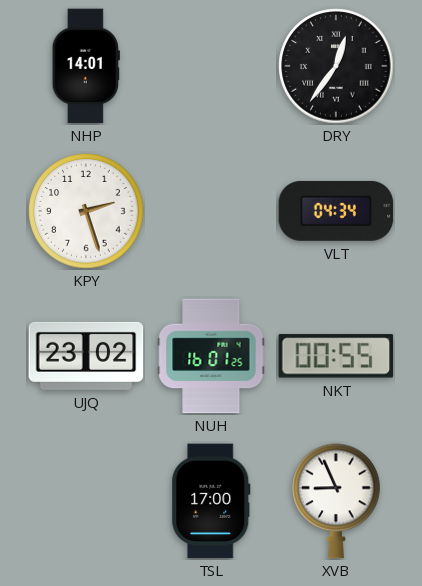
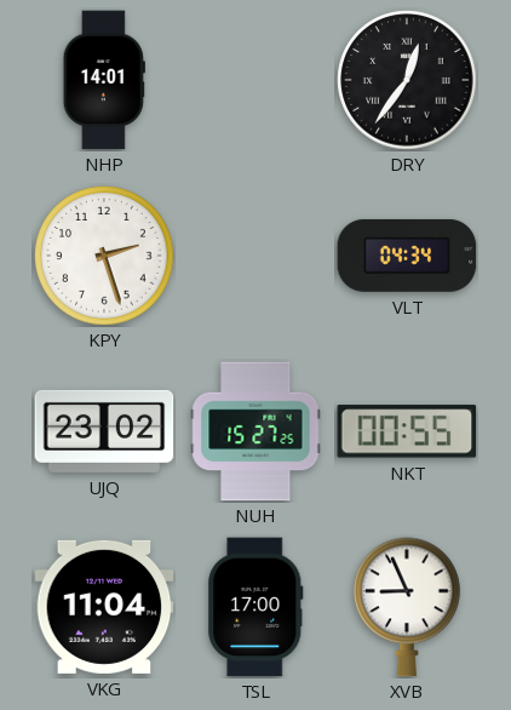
NUH: 16:01 -> 15:27
VKG: none -> 11:04
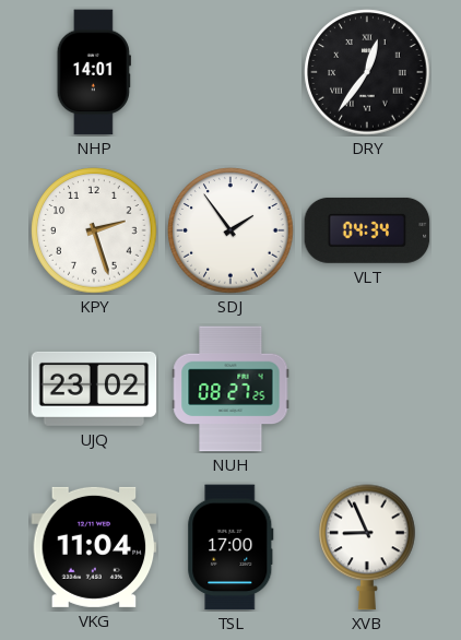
SDJ: none -> 1:54
NUH: 15:27 -> 08:27
NKT: 00:55 -> none
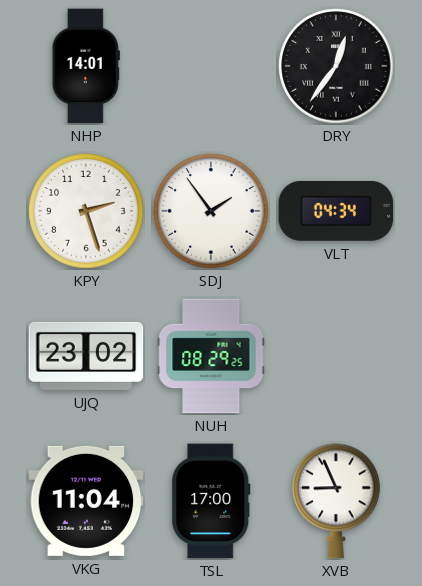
NUH: 08:27 -> 08:29
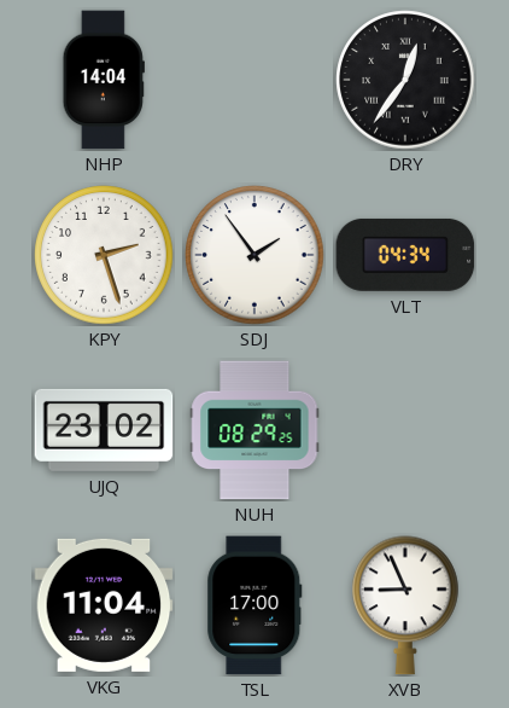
NHP: 14:01 -> 14:04
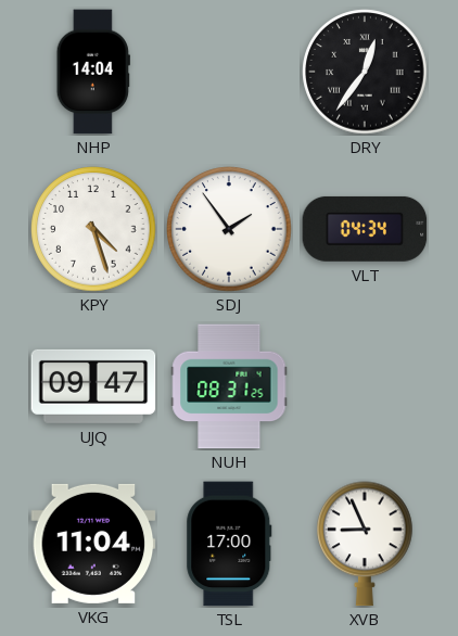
KPY: 2:27 -> 4:27
UJQ: 23:02 -> 09:47
NUH: 08:29 -> 08:31
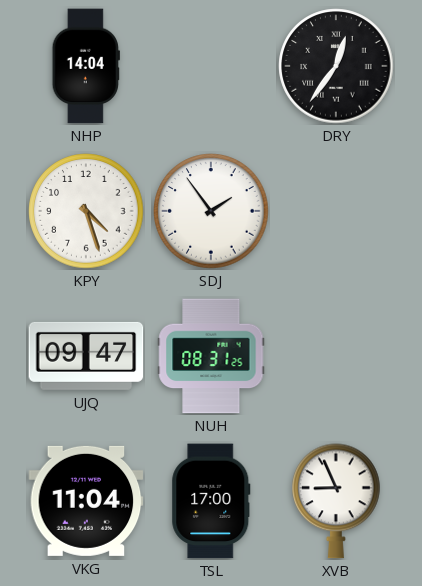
VLT: 04:34 -> none
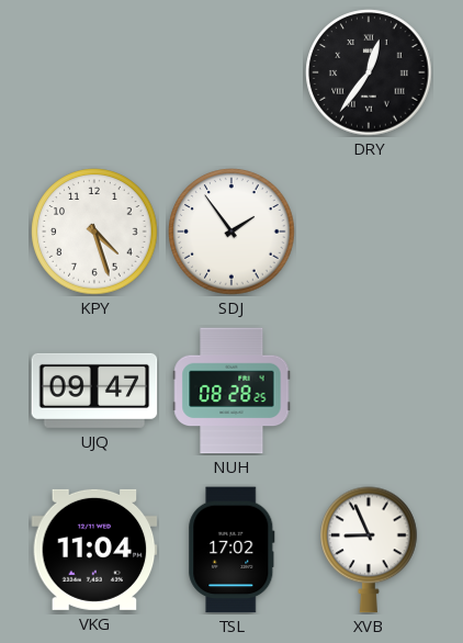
NHP: 14:04 -> none
NUH: 08:31 -> 08:28
TSL: 17:00 -> 17:02
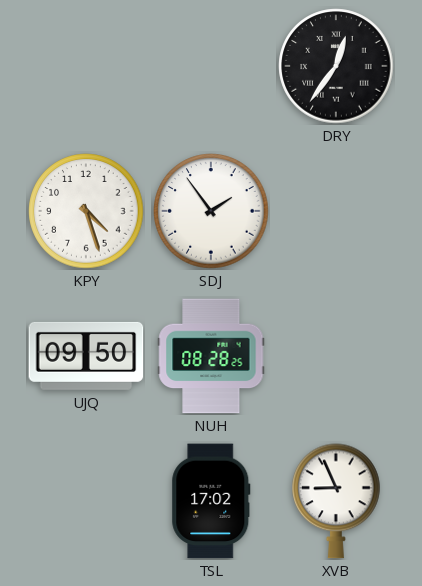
UJQ: 09:47 -> 09:50
VKG: 11:04 -> none
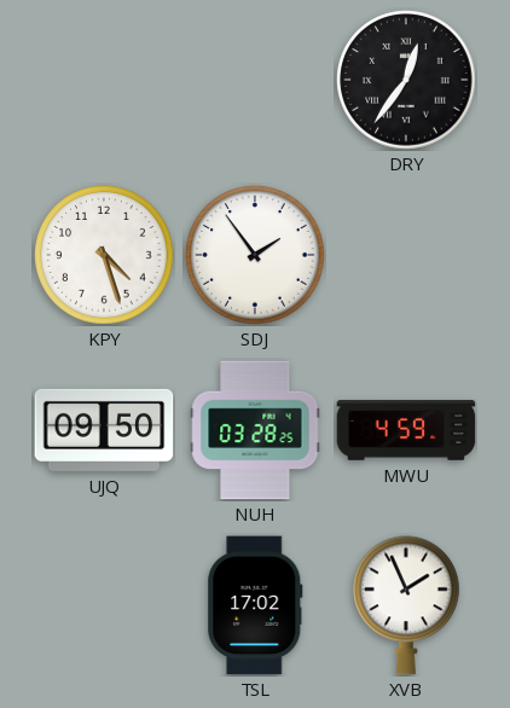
NUH: 08:28 -> 03:28
MWU: none -> 4:59
XVB: 8:56 -> 1:56
